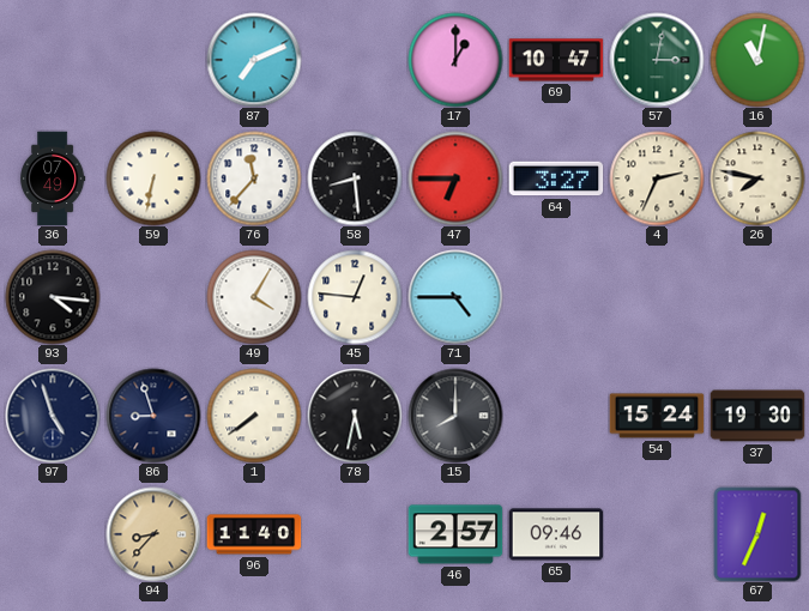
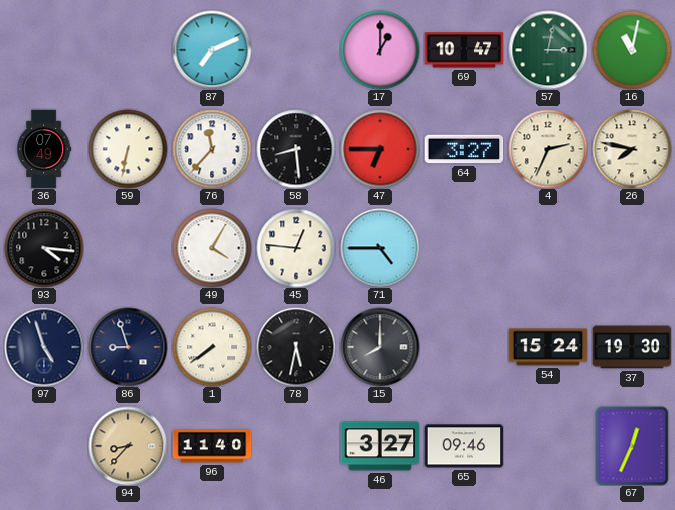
46: 2:57 -> 3:27
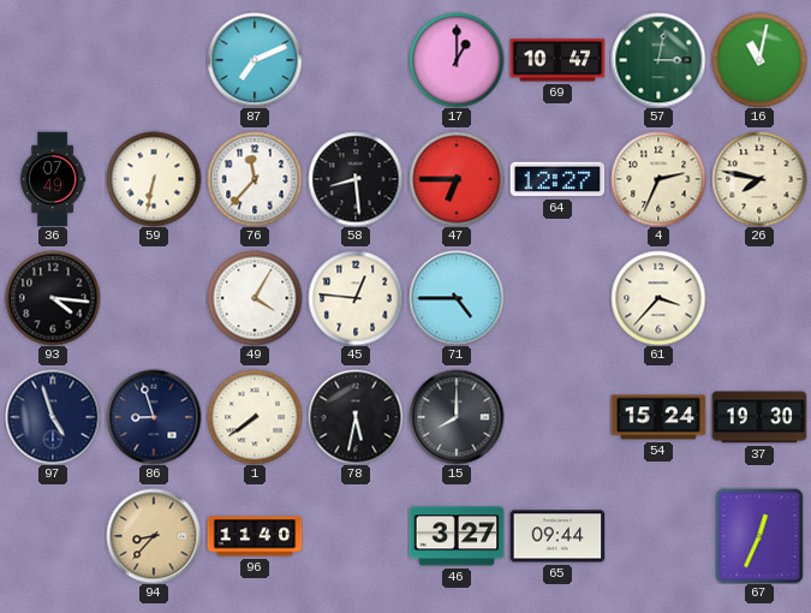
64: 3:27 -> 12:27
61: none -> 3:37
65: 09:46 -> 09:44
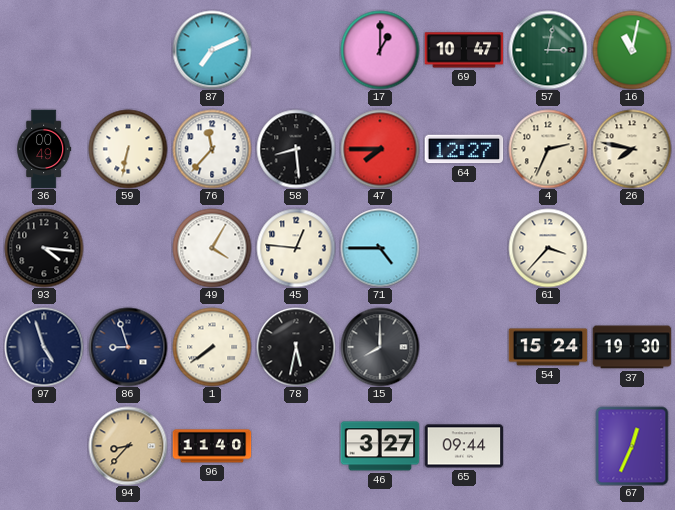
36: 07:49 -> 00:49
47: 6:45 -> 7:45
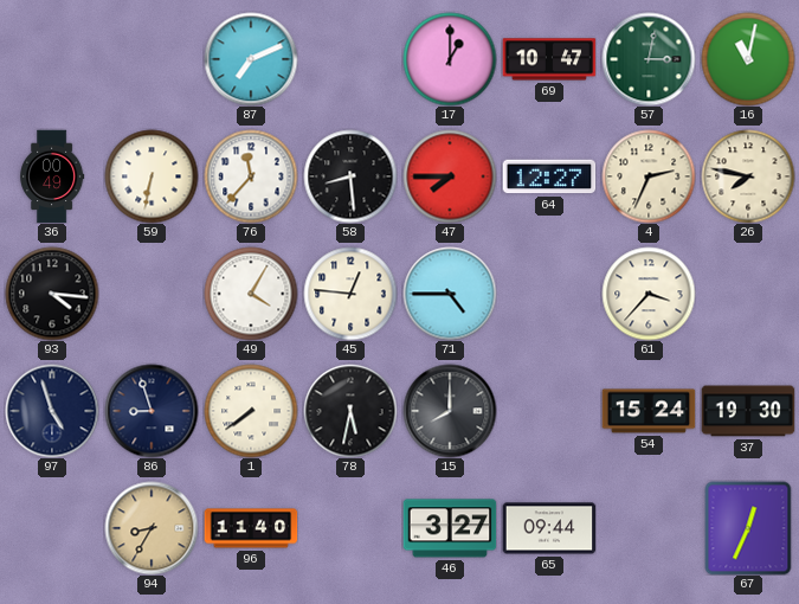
94: 8:37 -> 8:35
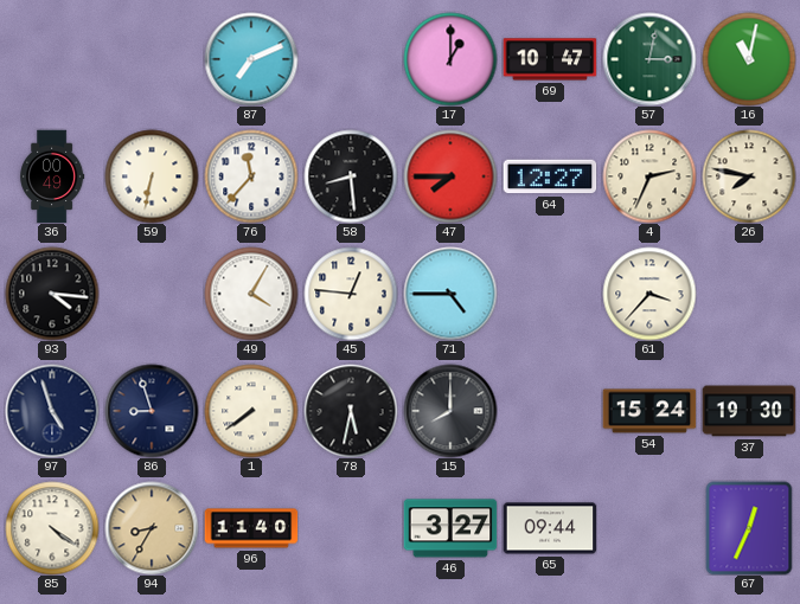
85: none -> 4:21
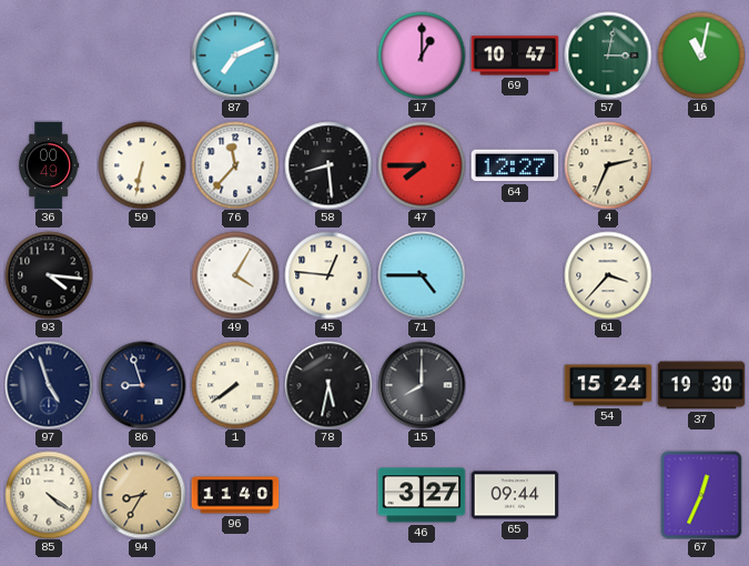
26: 7:47 -> none
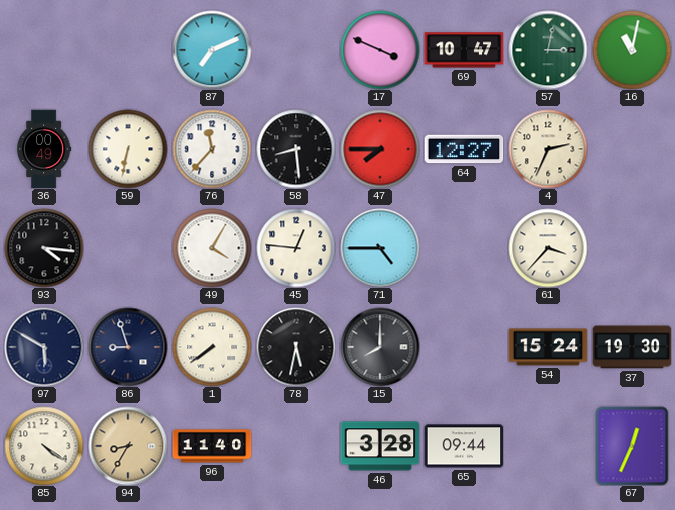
17: 1:00 -> 3:49
97: 4:57 -> 5:50
46: 3:27 -> 3:28
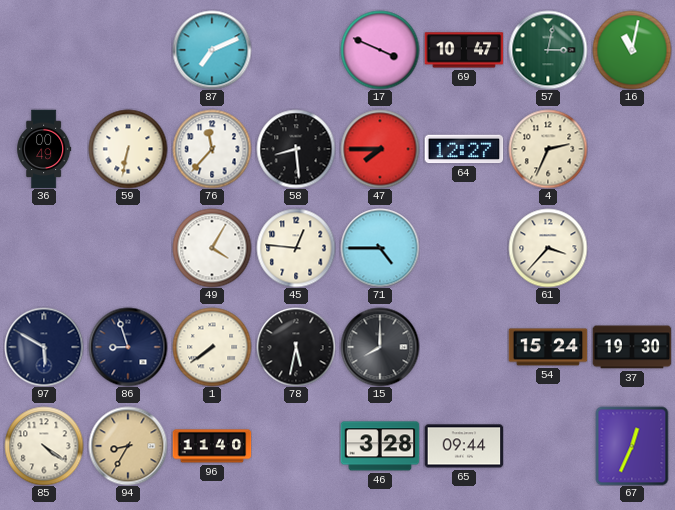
93: 4:16 -> none
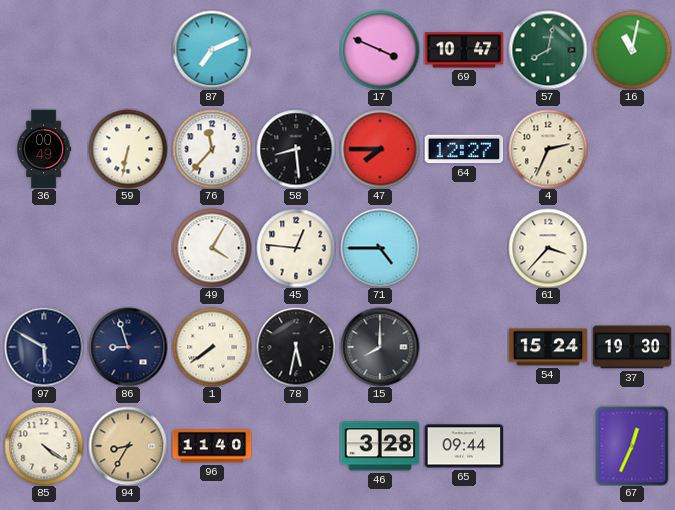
57: 3:02 -> 8:02
